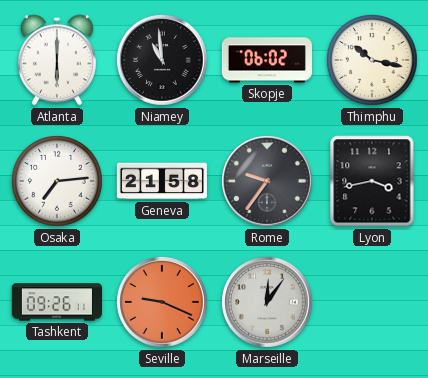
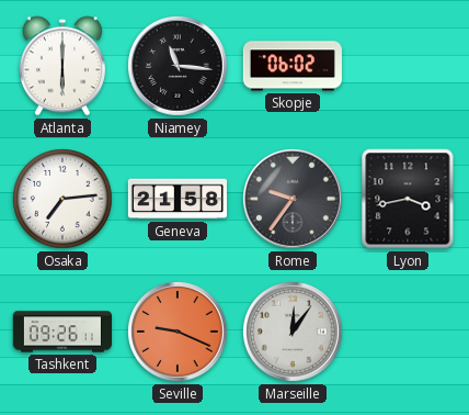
Niamey: 10:59 -> 11:16
Thimphu: 10:17 -> none
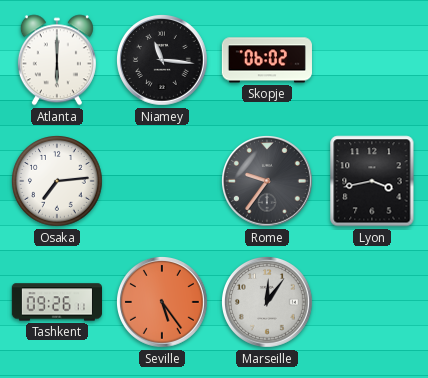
Geneva: 21:58 -> none
Seville: 9:19 -> 5:24
